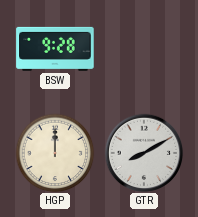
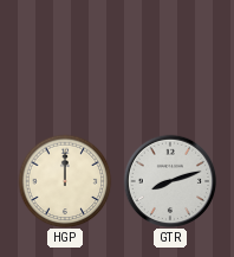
BSW: 9:28 -> none
GTR: 8:10 -> 8:12
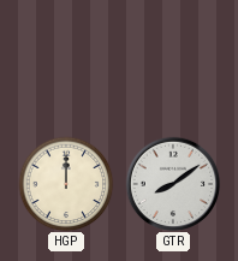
GTR: 8:12 -> 8:09
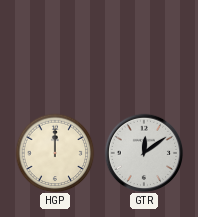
GTR: 8:09 -> 12:09
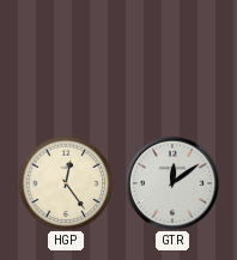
HGP: 12:00 -> 12:24
